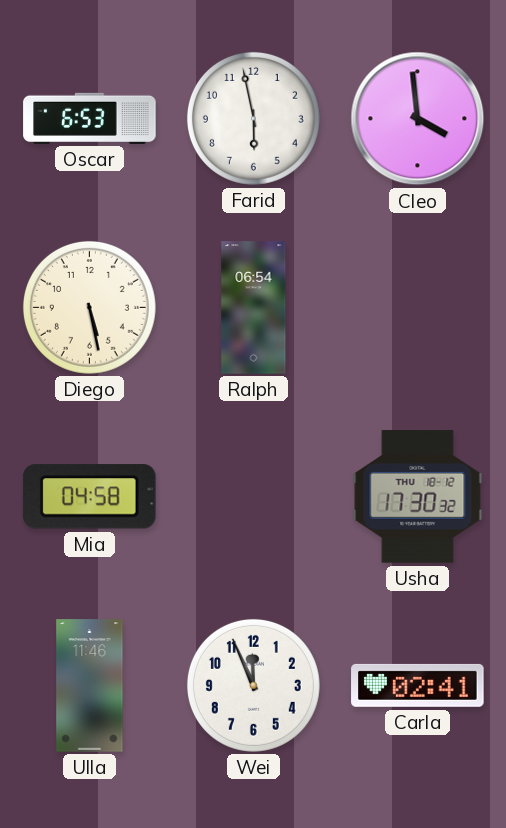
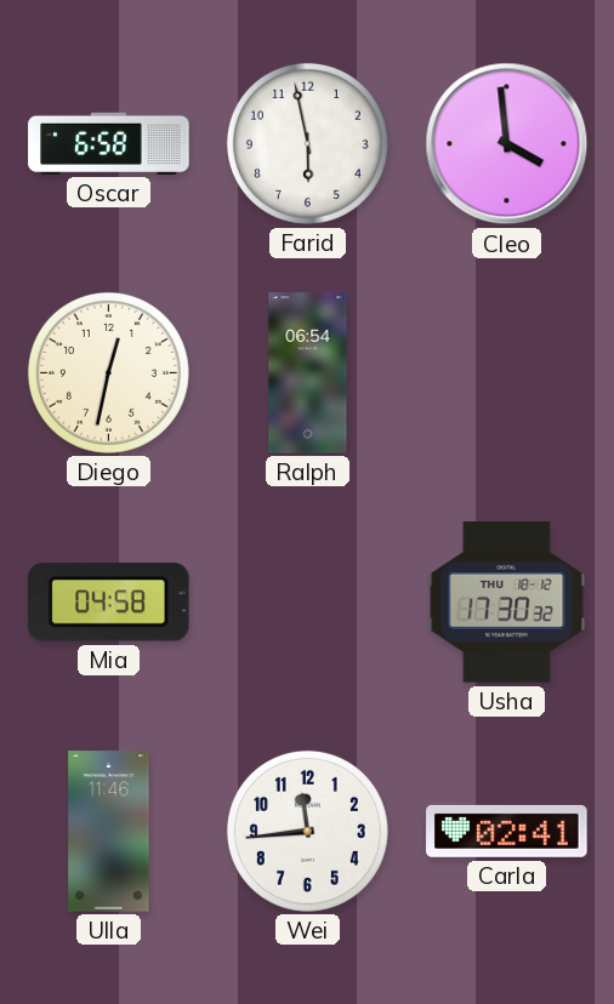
Oscar: 6:53 -> 6:58
Diego: 5:28 -> 12:32
Wei: 11:56 -> 11:44
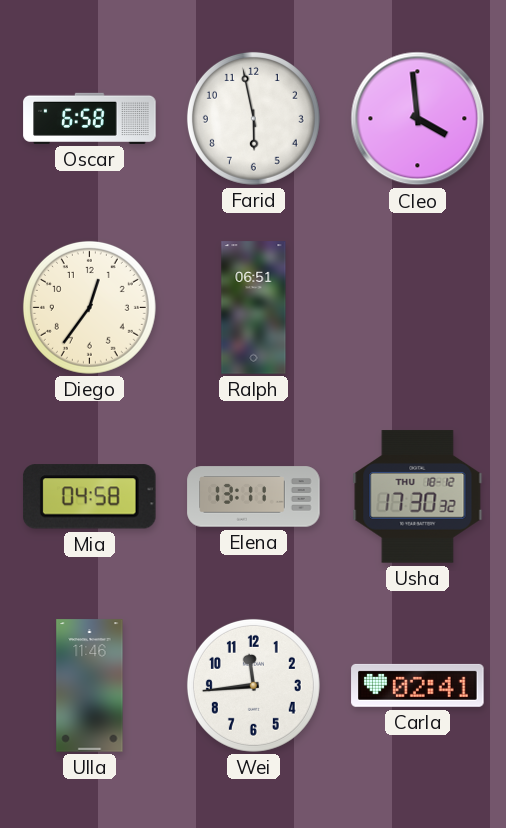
Diego: 12:32 -> 12:36
Ralph: 06:54 -> 06:51
Elena: none -> 13:11
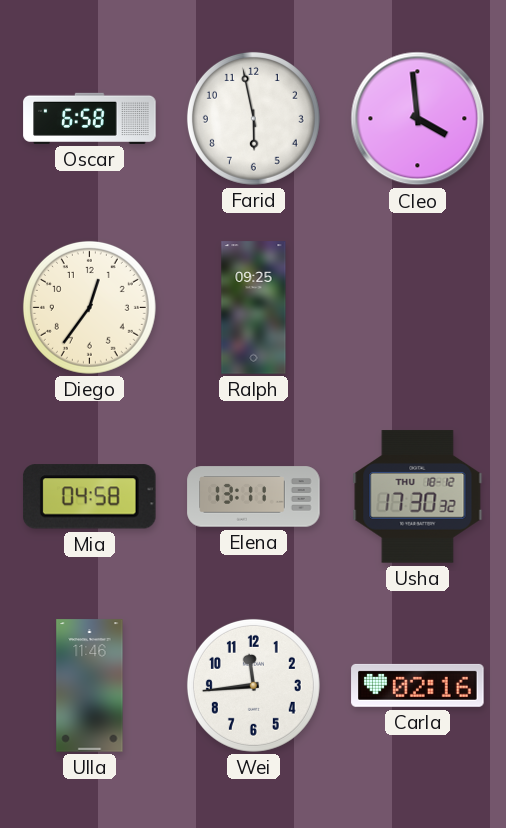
Ralph: 06:51 -> 09:25
Carla: 02:41 -> 02:16
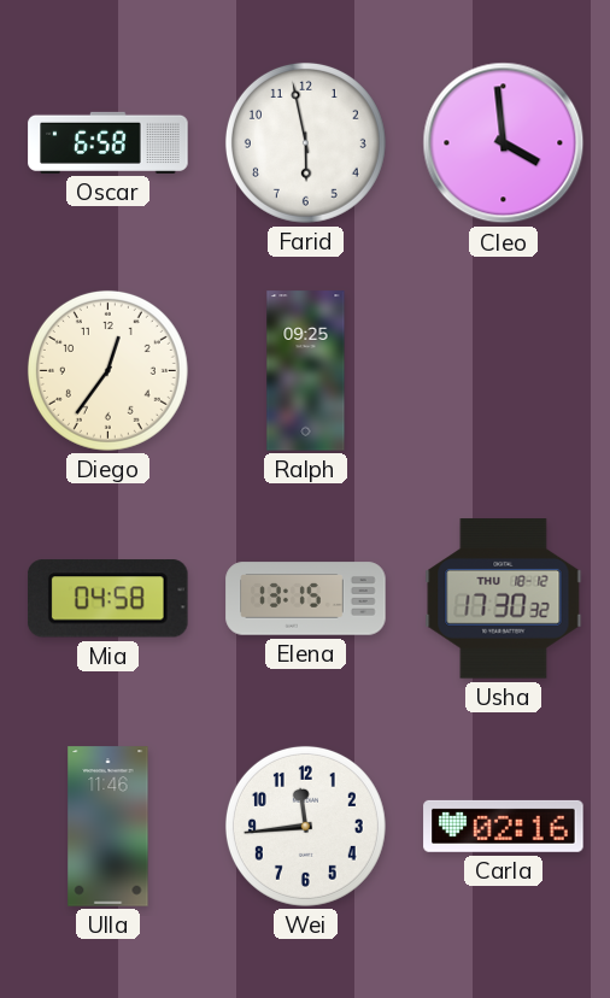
Elena: 13:11 -> 13:15
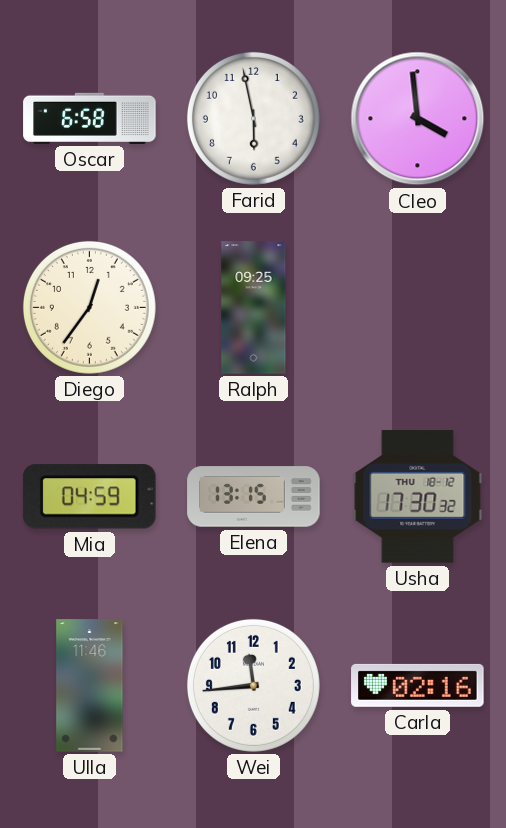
Mia: 04:58 -> 04:59
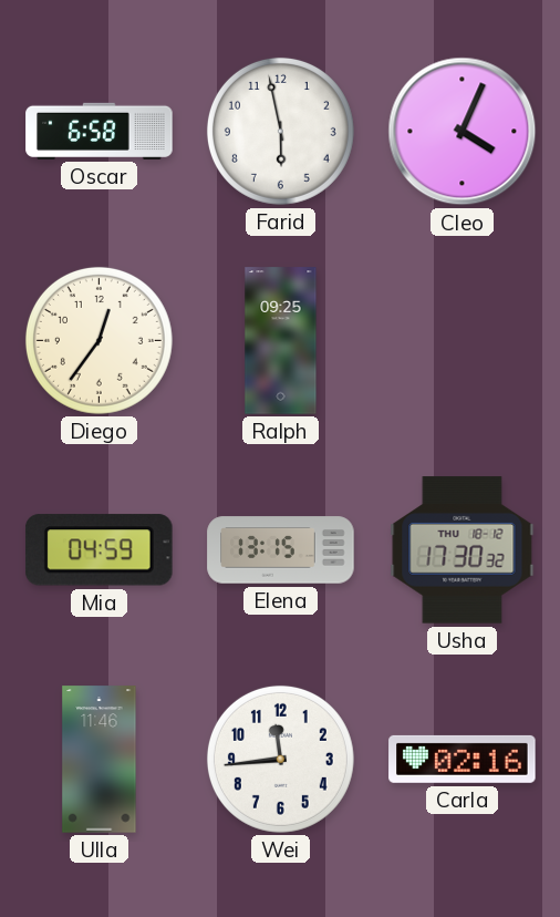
Cleo: 3:59 -> 4:04
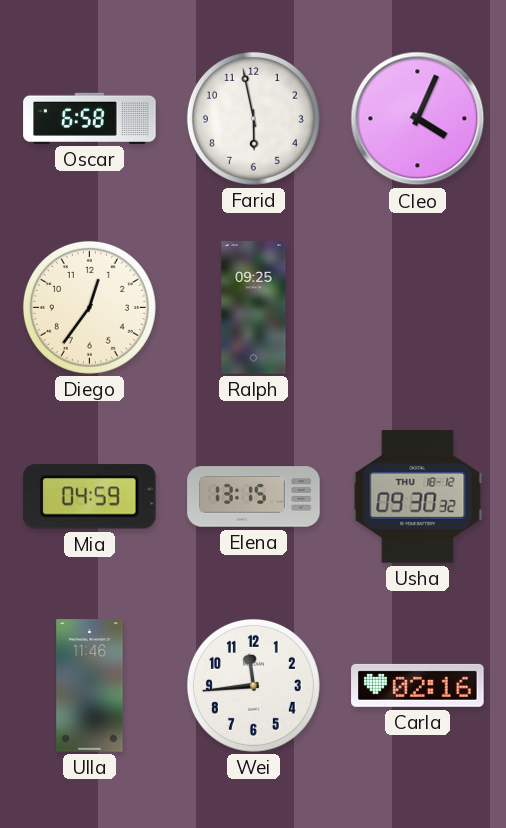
Usha: 17:30 -> 09:30
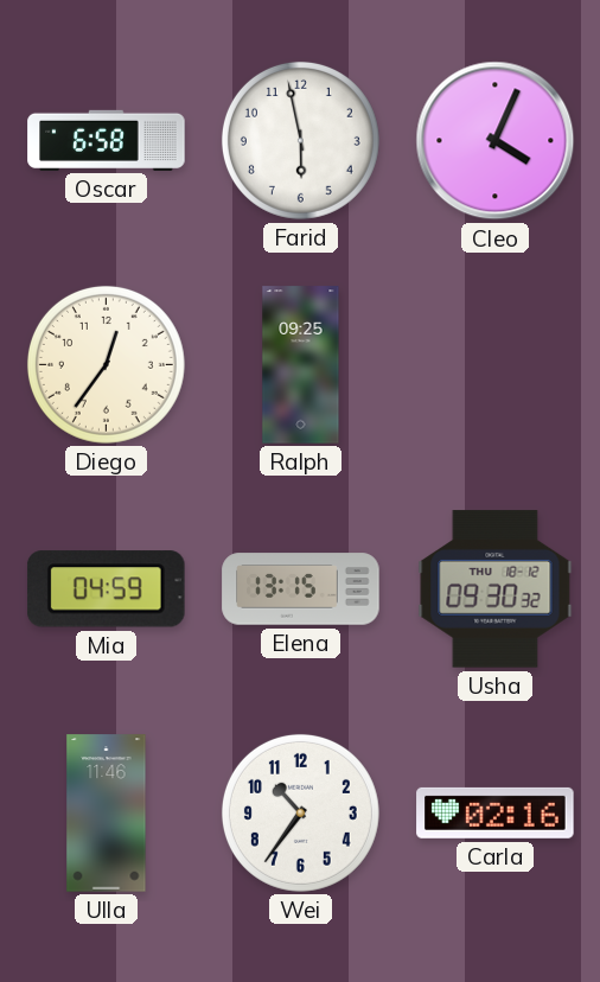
Wei: 11:44 -> 10:36
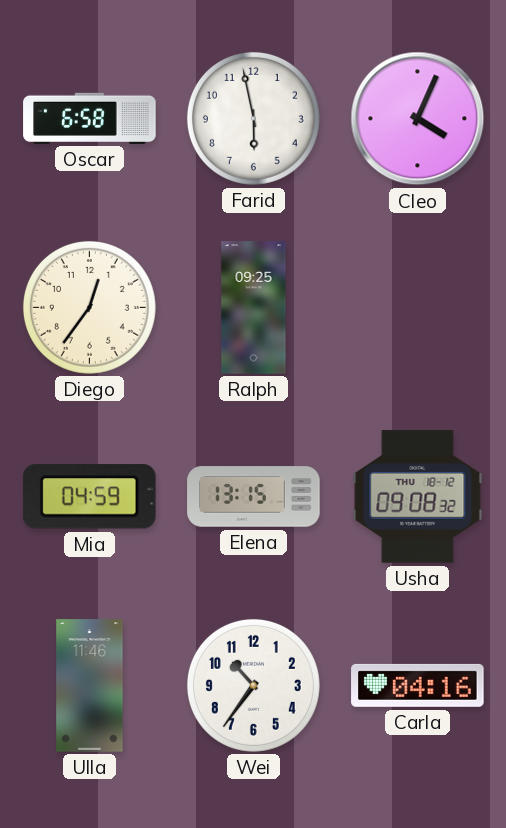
Usha: 09:30 -> 09:08
Carla: 02:16 -> 04:16
